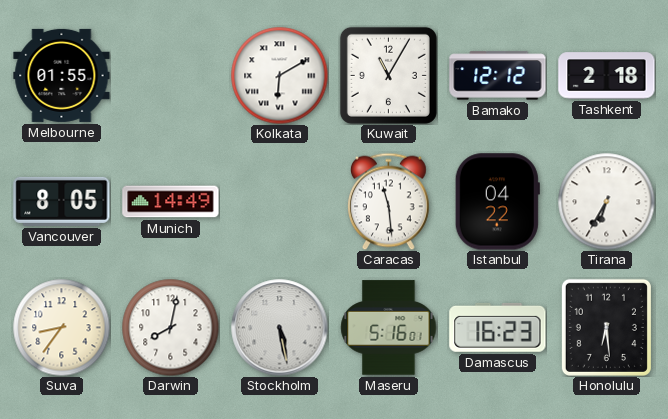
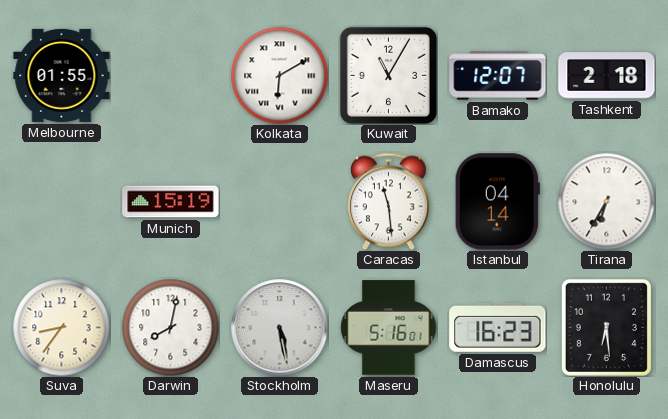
Bamako: 12:12 -> 12:07
Vancouver: 8:05 -> none
Munich: 14:49 -> 15:19
Istanbul: 04:22 -> 04:14
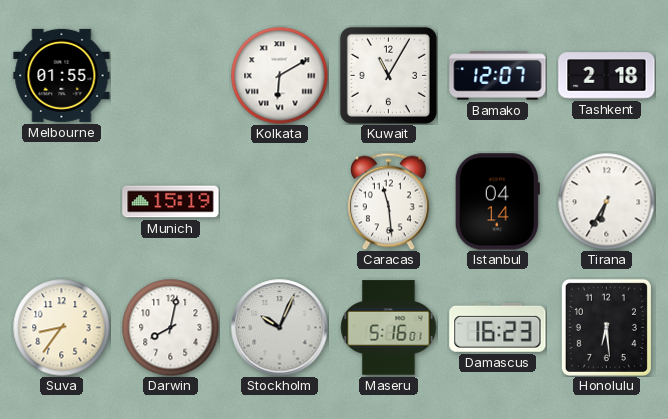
Stockholm: 5:28 -> 10:04
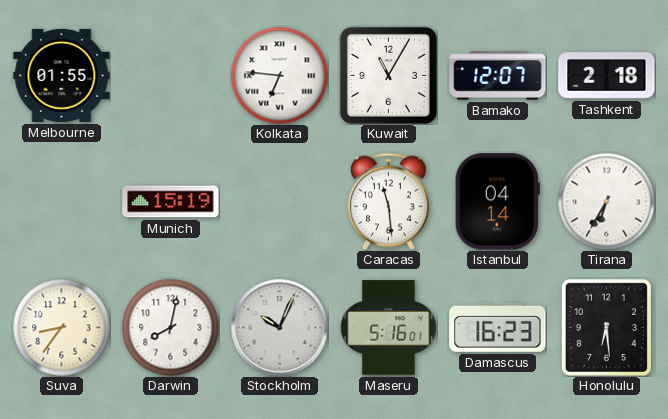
Kolkata: 6:10 -> 6:46
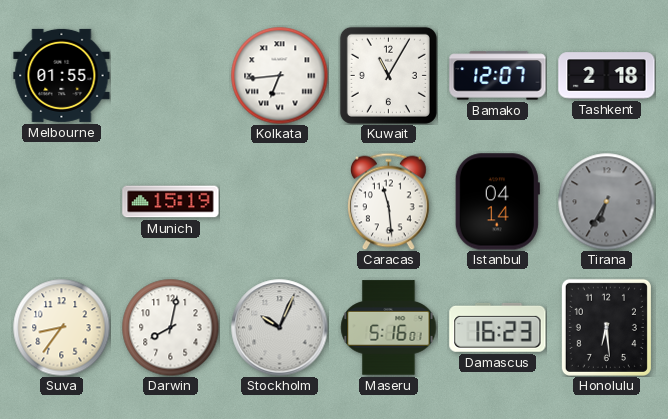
Kolkata: 6:46 -> 6:44
Tirana dial: white -> grey
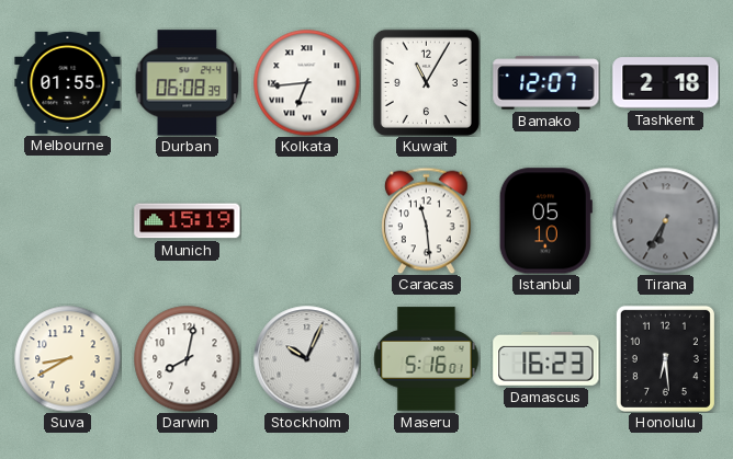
Durban: none -> 06:08
Istanbul: 04:14 -> 05:10
Suva: 8:36 -> 8:40
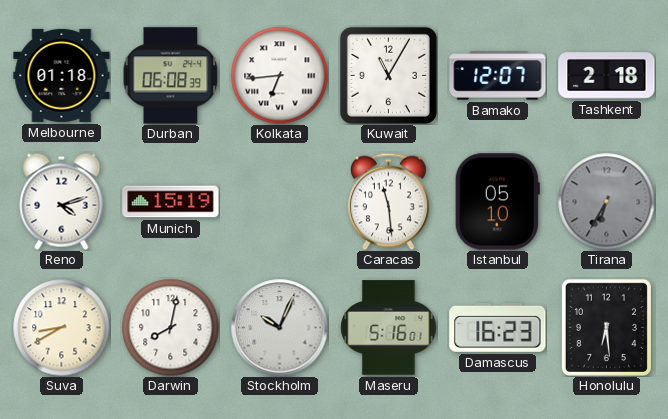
Melbourne: 01:55 -> 01:18
Reno: none -> 4:12
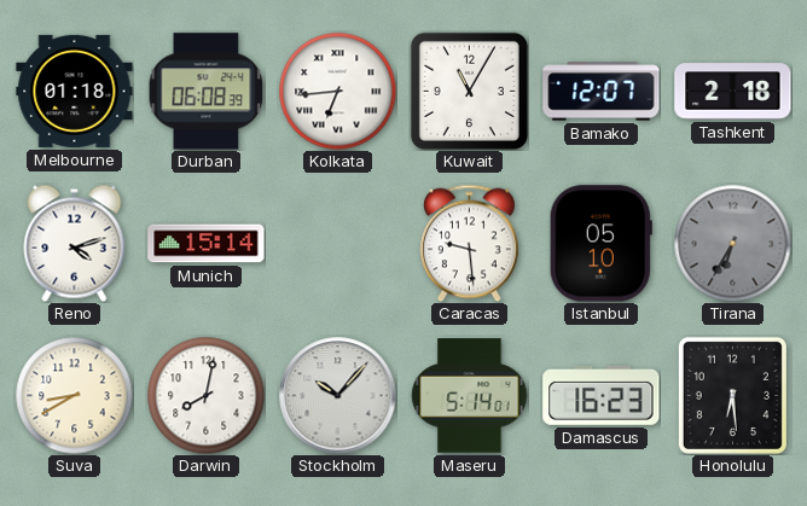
Munich: 15:19 -> 15:14
Caracas: 11:29 -> 9:29
Stockholm: 10:04 -> 10:07
Maseru: 5:16 -> 5:14
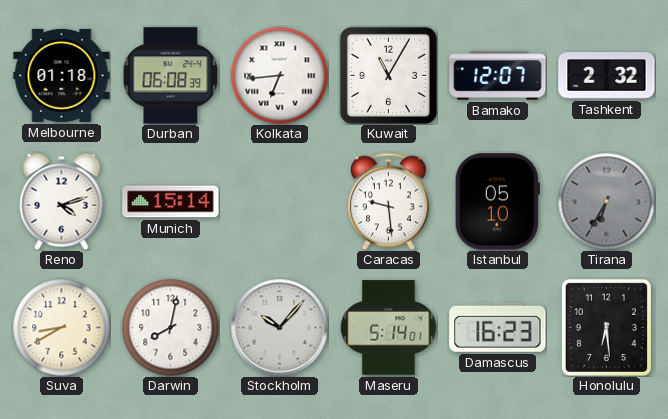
Tashkent: 2:18 -> 2:32
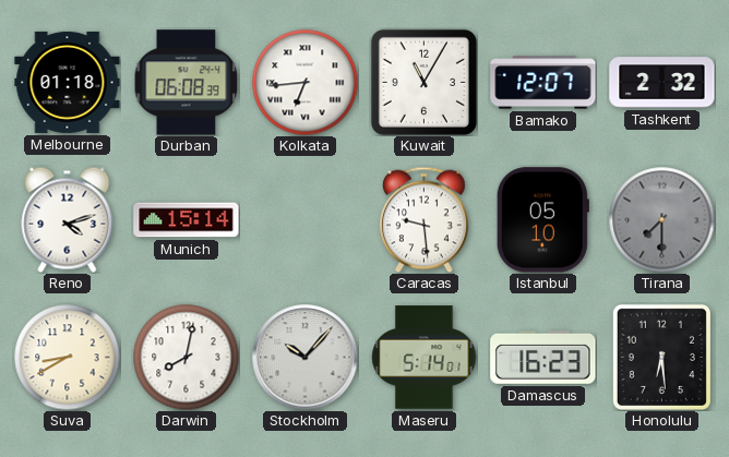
Tirana: 6:35 -> 7:30
